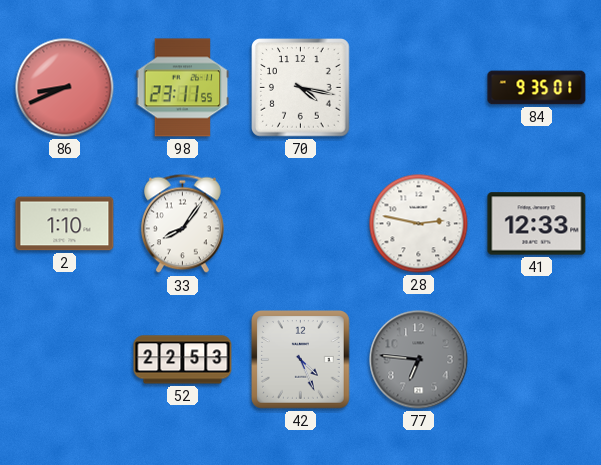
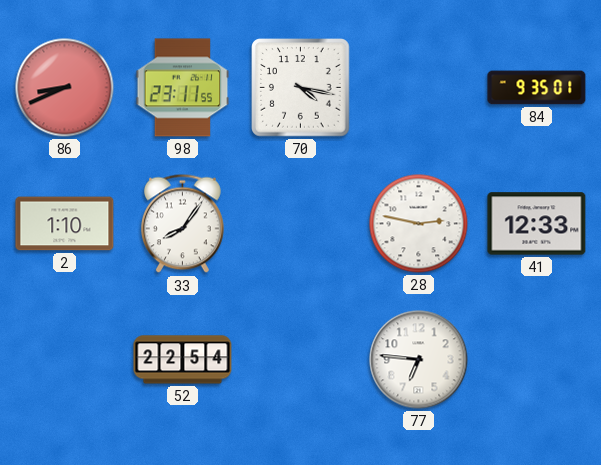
52: 22:53 -> 22:54
42: 4:26 -> none
77 dial: grey -> white
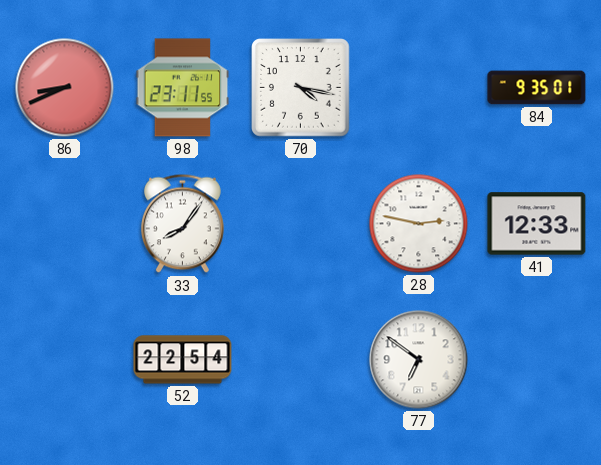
2: 1:10 -> none
77: 6:46 -> 6:51
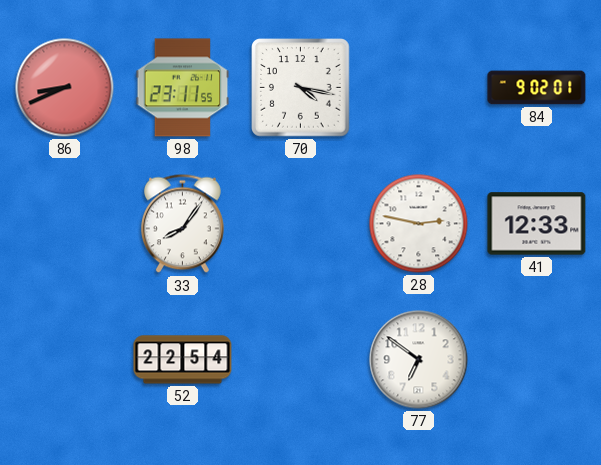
84: 9:35 -> 9:02
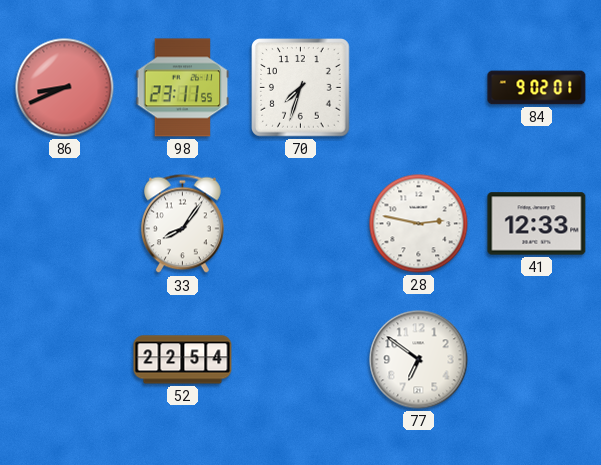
70: 4:17 -> 7:33
